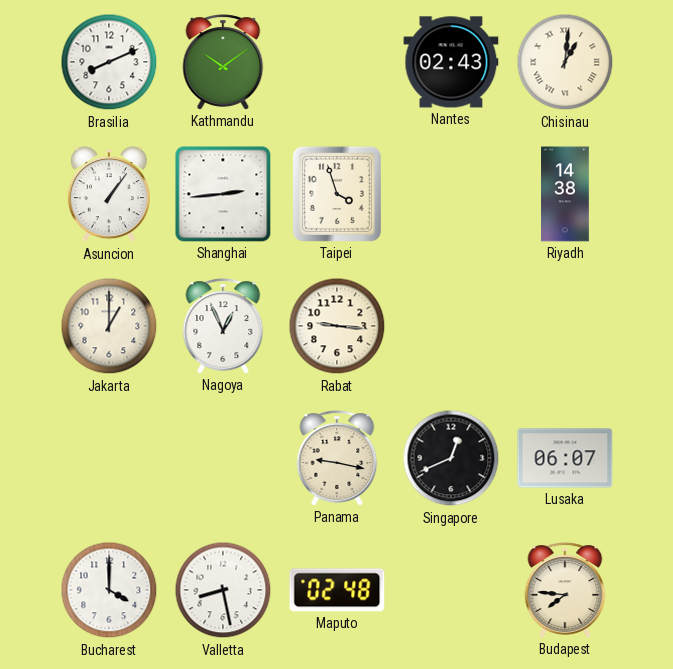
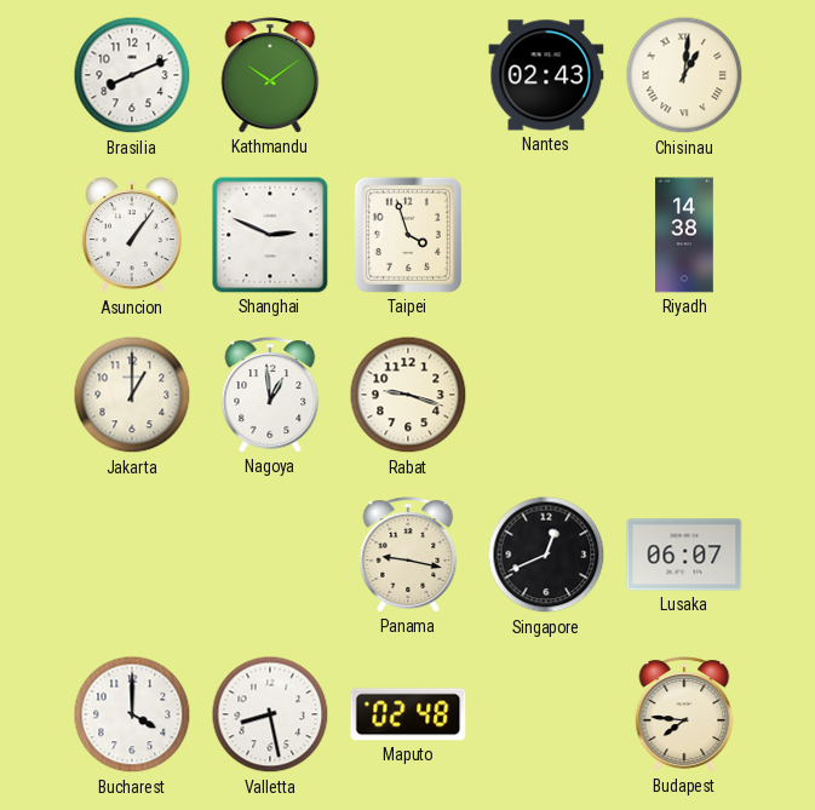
Shanghai: 2:44 -> 2:49
Nagoya: 12:56 -> 12:59
Rabat: 9:16 -> 9:18
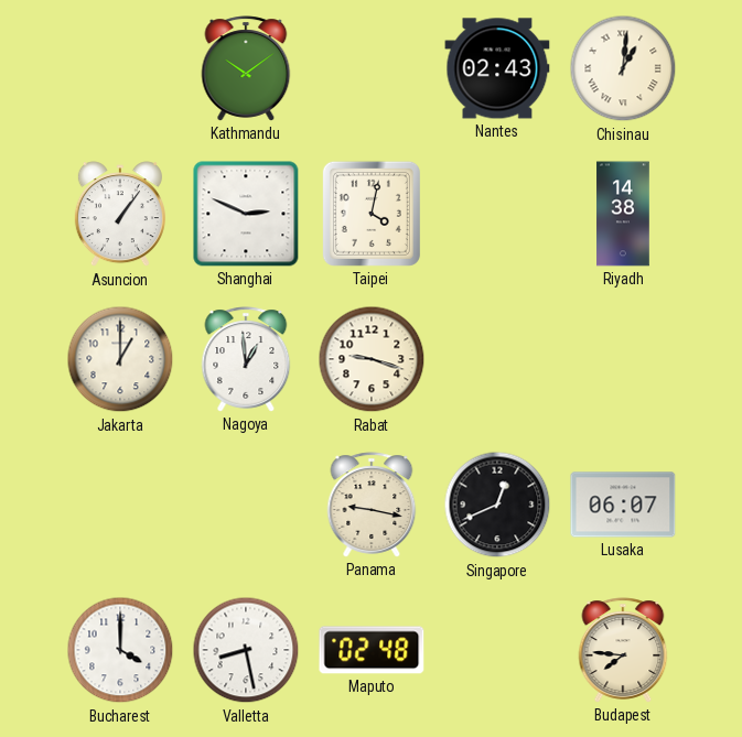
Brasilia: 8:11 -> none
Taipei: 3:57 -> 4:02
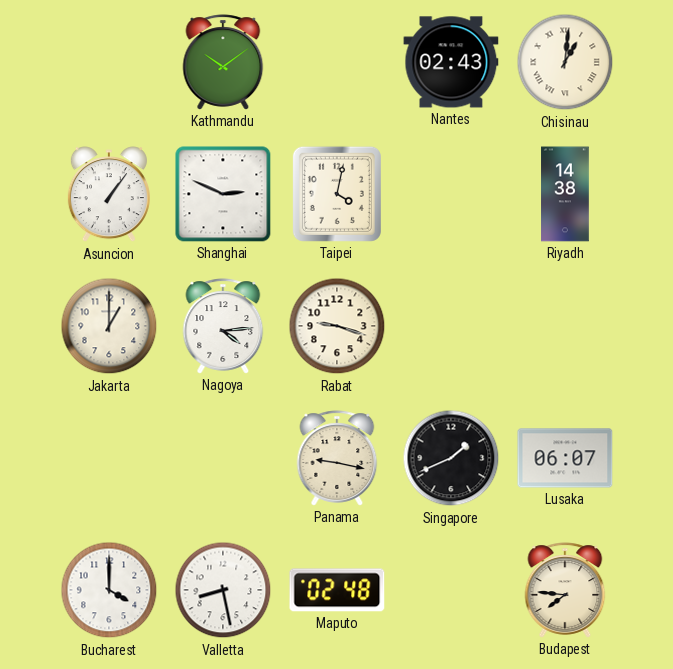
Nagoya: 12:59 -> 4:14
Singapore: 12:41 -> 1:41
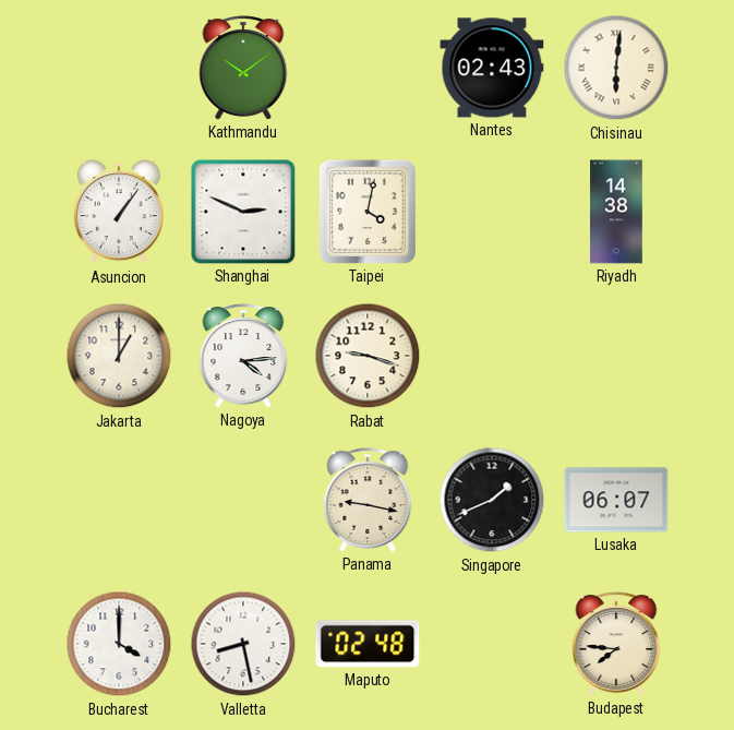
Chisinau: 1:01 -> 6:01
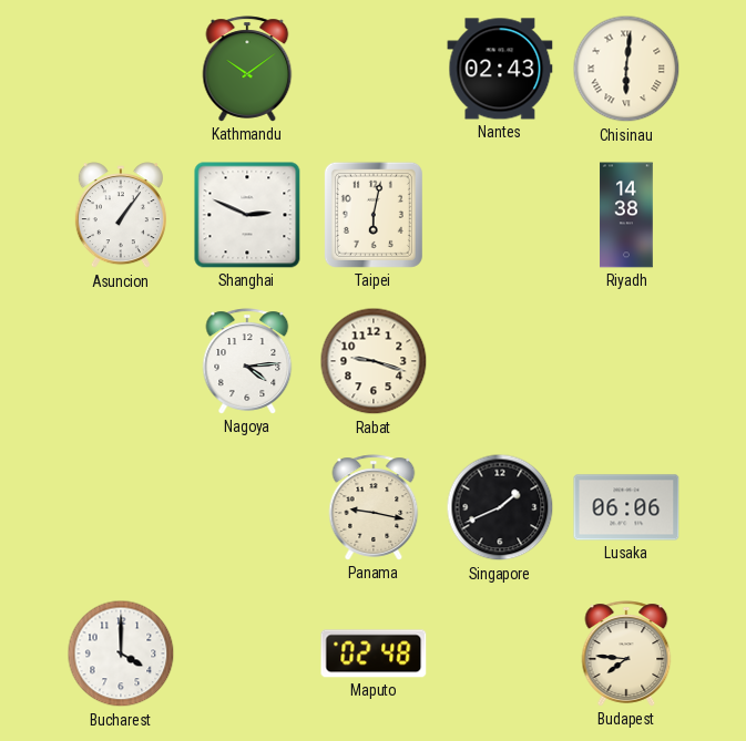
Taipei: 4:02 -> 6:02
Jakarta: 1:00 -> none
Lusaka: 06:07 -> 06:06
Valletta: 8:28 -> none
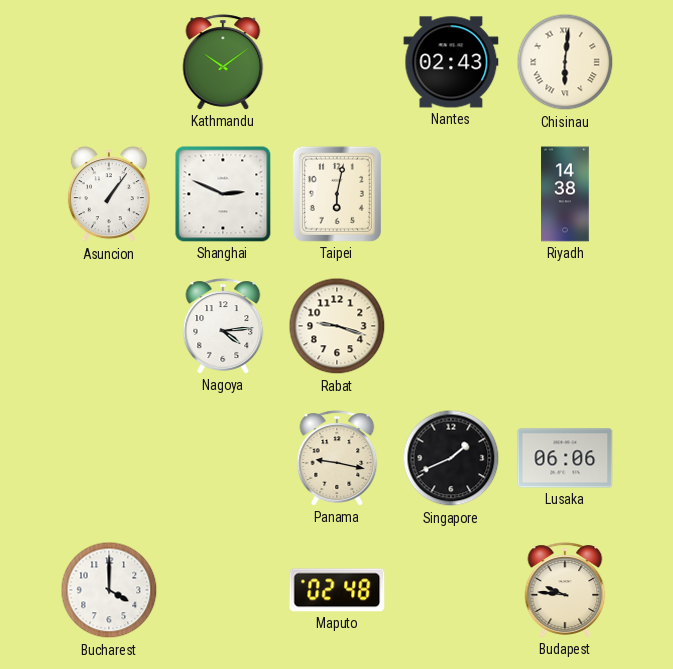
Budapest: 7:46 -> 9:46
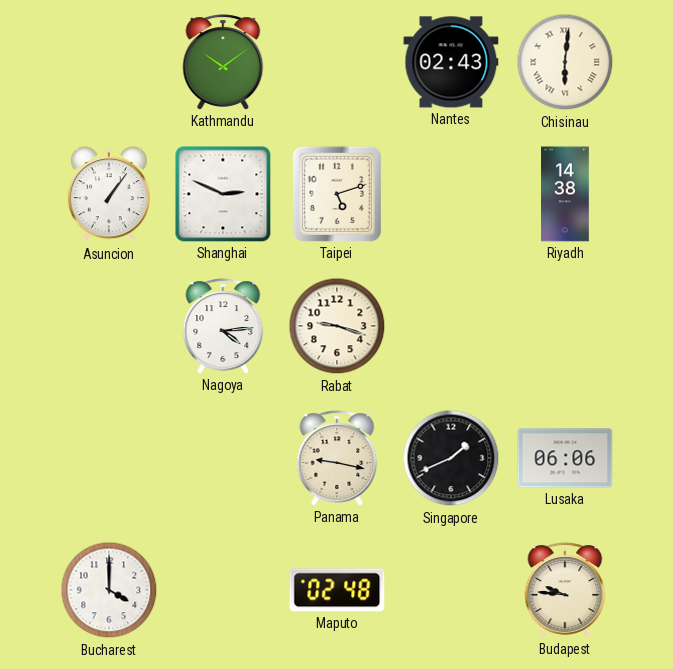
Taipei: 6:02 -> 5:12
